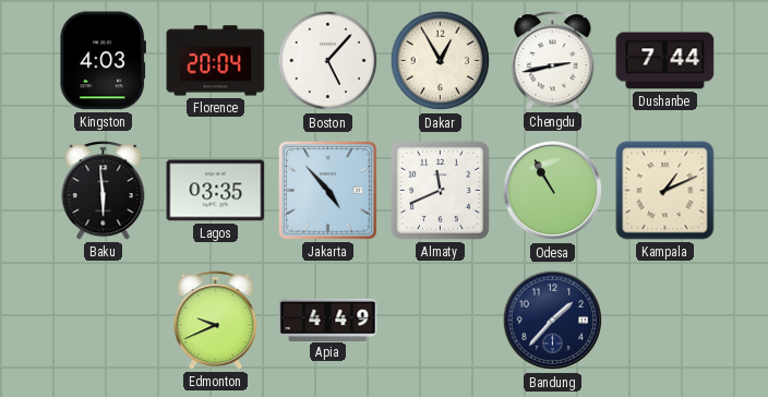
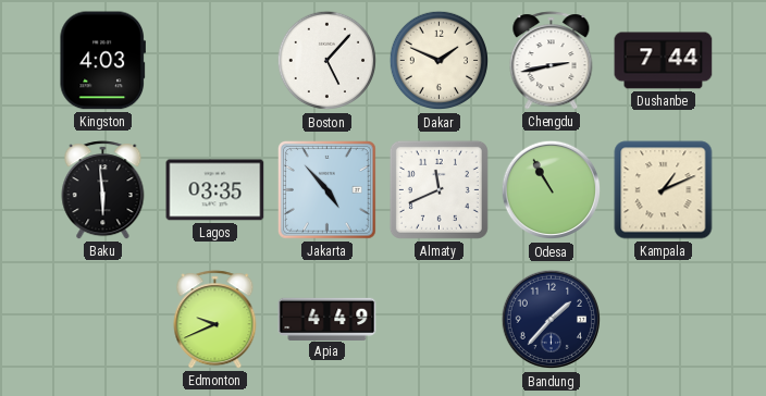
Florence: 20:04 -> none
Dakar: 12:55 -> 1:49
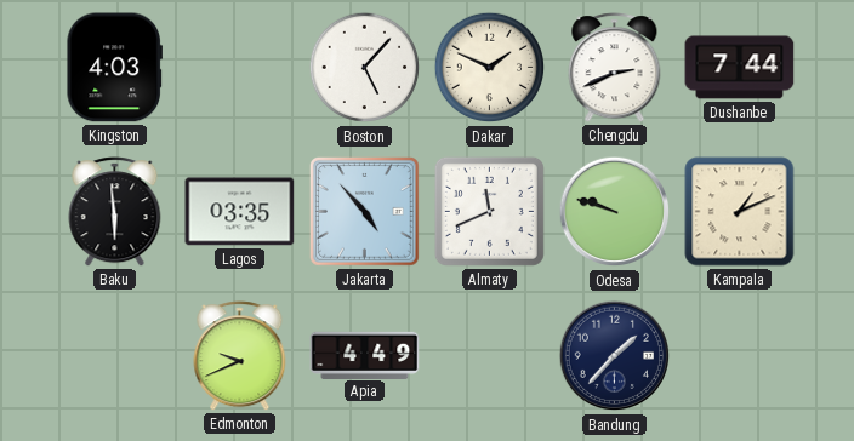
Chengdu: 2:43 -> 2:41
Odesa: 10:55 -> 9:48
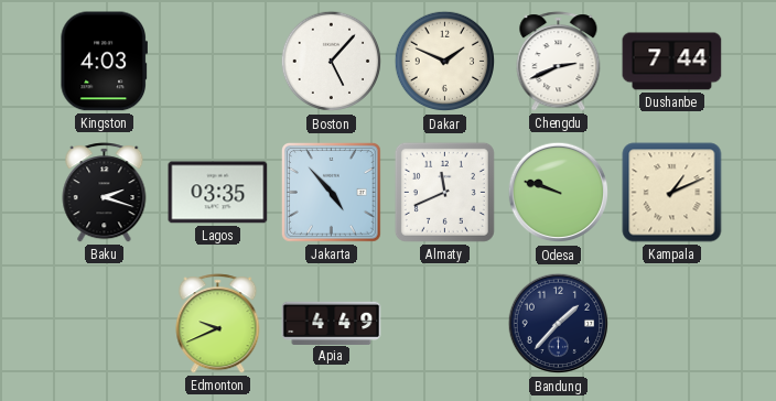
Baku: 5:59 -> 2:18
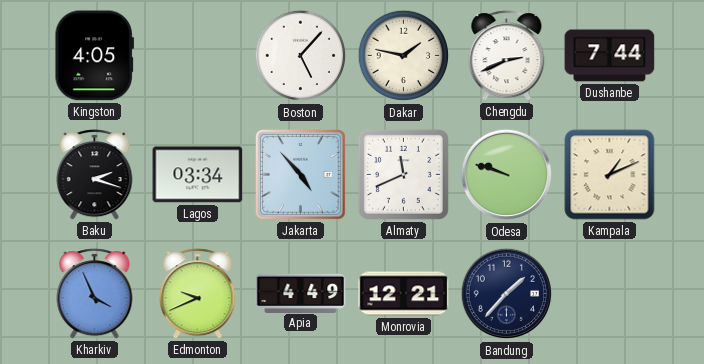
Kingston: 4:03 -> 4:05
Dakar: 1:49 -> 1:47
Lagos: 03:35 -> 03:34
Kharkiv: none -> 3:56
Monrovia: none -> 12:21
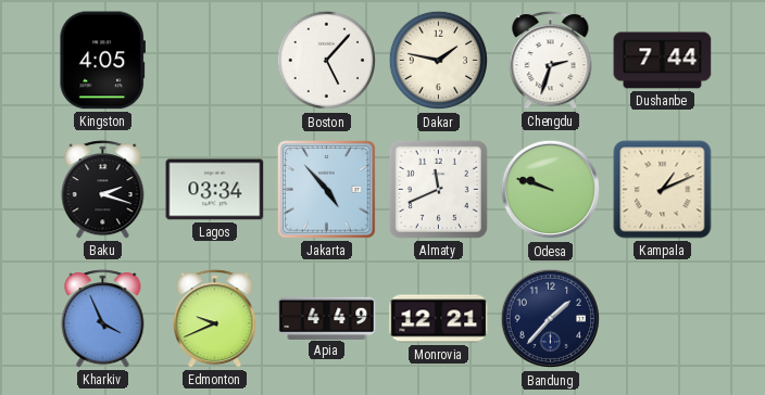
Chengdu: 2:41 -> 2:33
